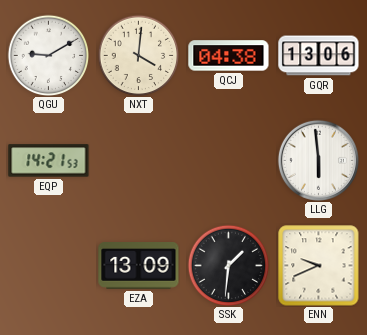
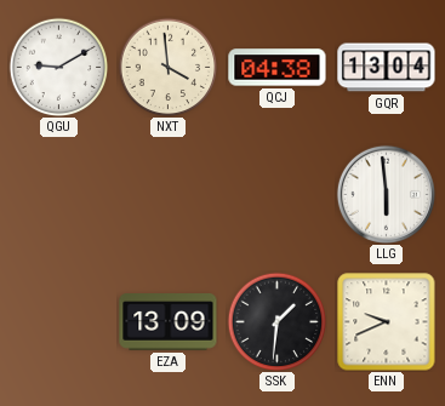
NXT: 4:01 -> 3:59
GQR: 13:06 -> 13:04
EQP: 14:21 -> none
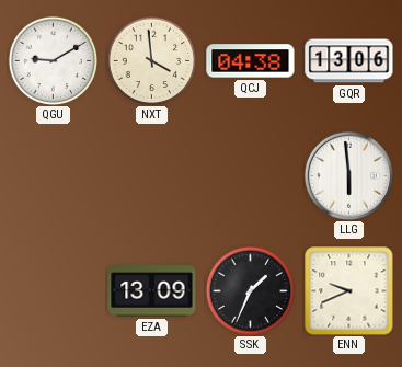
GQR: 13:04 -> 13:06
SSK: 1:31 -> 1:34
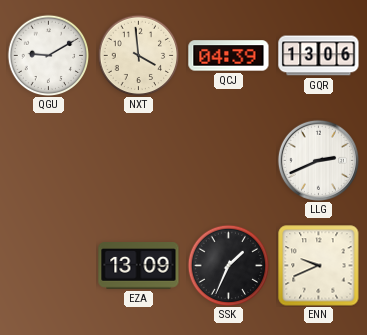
QCJ: 04:38 -> 04:39
LLG: 5:59 -> 2:41
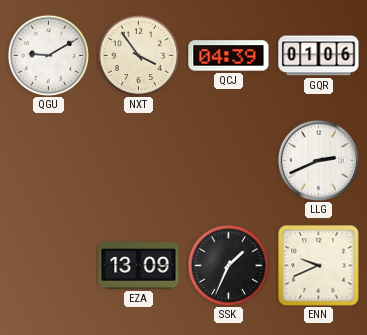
NXT: 3:59 -> 3:54
GQR: 13:06 -> 01:06
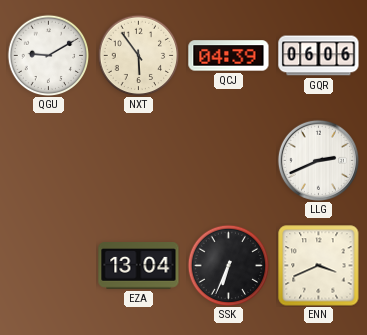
NXT: 3:54 -> 5:54
GQR: 01:06 -> 06:06
EZA: 13:09 -> 13:04
SSK: 1:34 -> 6:34
ENN: 9:41 -> 3:41
